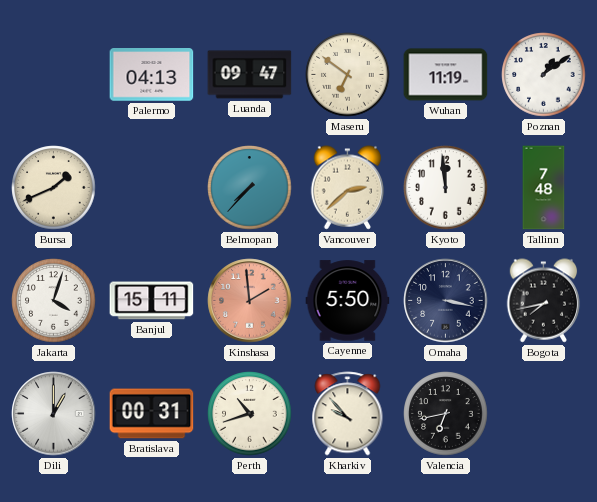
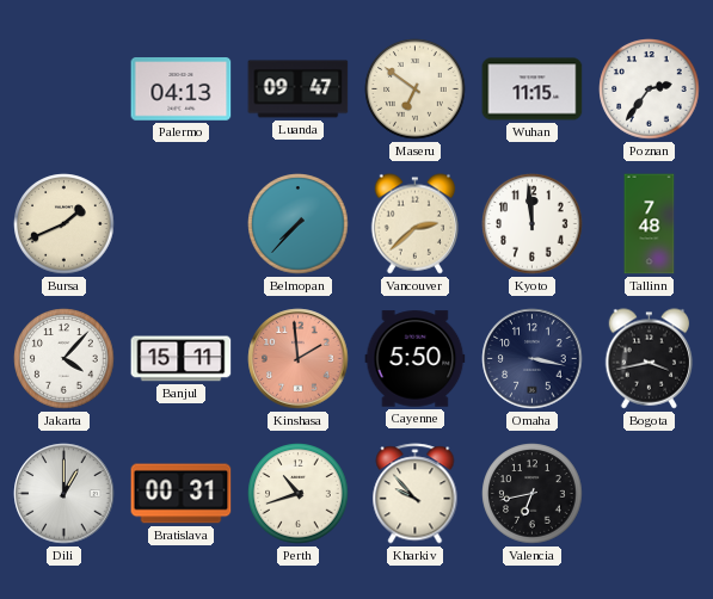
Wuhan: 11:19 -> 11:15
Poznan: 1:09 -> 2:36
Jakarta: 4:03 -> 4:07
Bogota: 7:43 -> 3:43
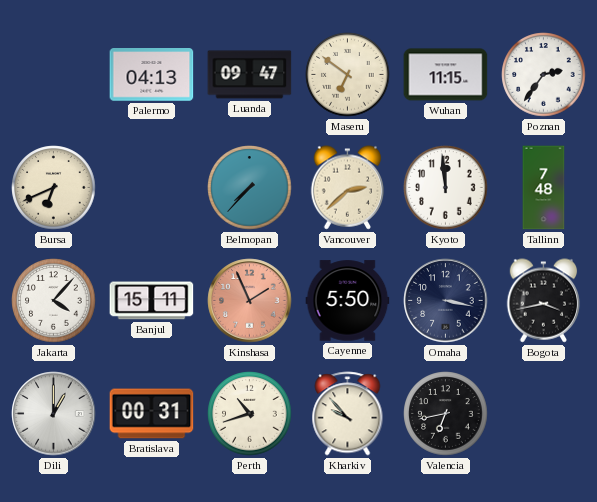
Bursa: 1:41 -> 6:41
Kinshasa: 1:59 -> 1:56
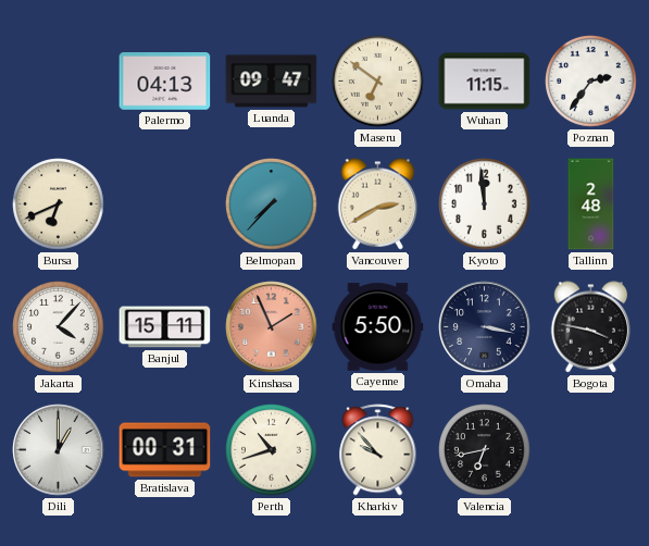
Vancouver: 2:38 -> 2:40
Tallinn: 7:48 -> 2:48
Bogota: 3:43 -> 3:47
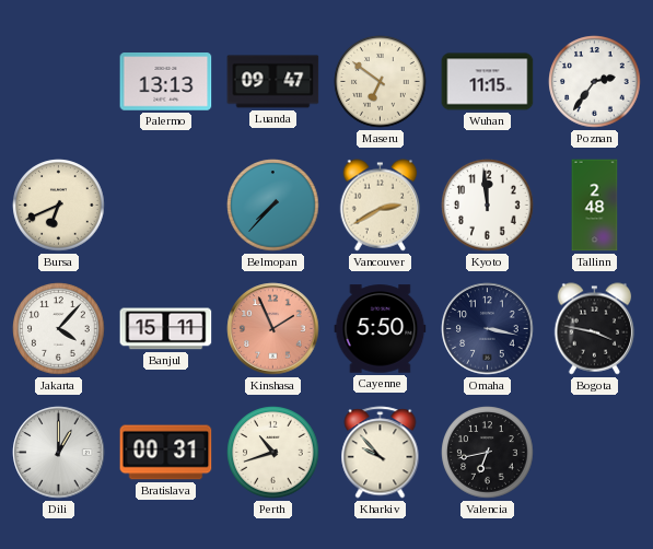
Palermo: 04:13 -> 13:13
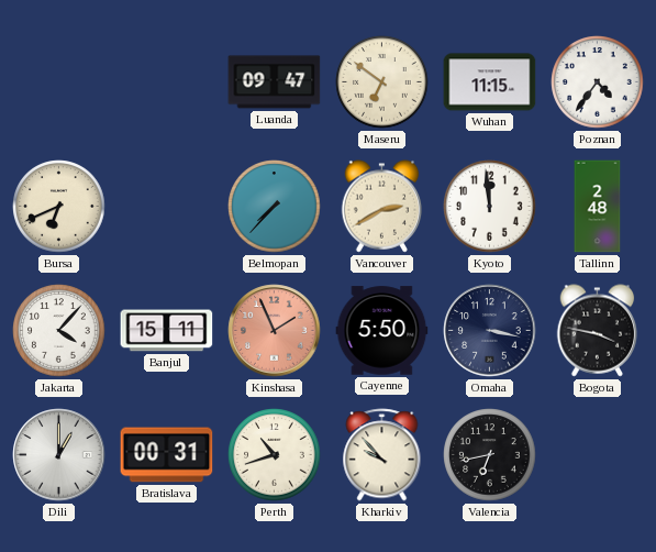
Palermo: 13:13 -> none
Poznan: 2:36 -> 4:36
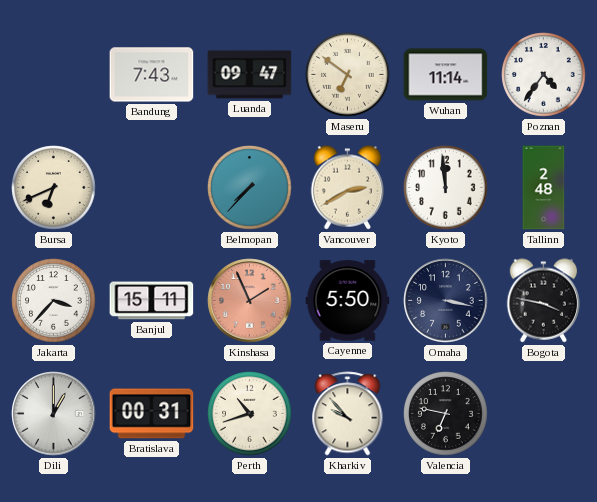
Bandung: none -> 7:43
Wuhan: 11:15 -> 11:14
Jakarta: 4:07 -> 3:37
Valencia: 6:43 -> 6:47
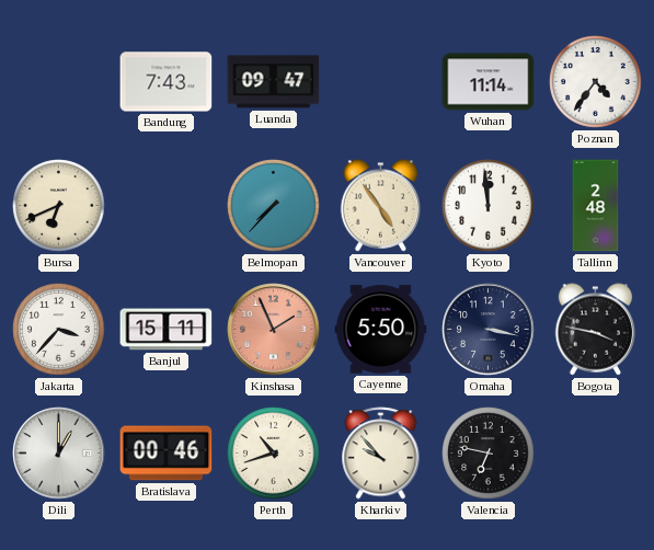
Maseru: 6:51 -> none
Vancouver: 2:40 -> 4:54
Bratislava: 00:31 -> 00:46
